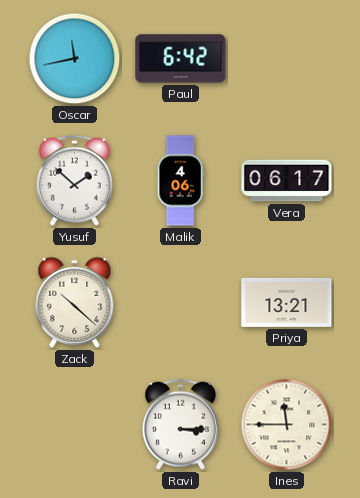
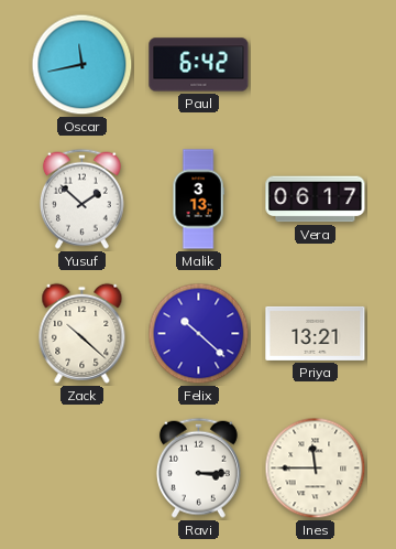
Malik: 4:06 -> 3:13
Felix: none -> 10:22
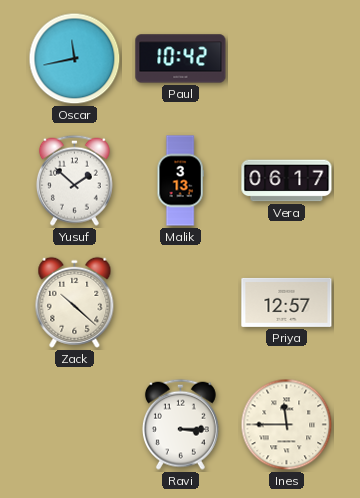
Paul: 6:42 -> 10:42
Felix: 10:22 -> none
Priya: 13:21 -> 12:57
